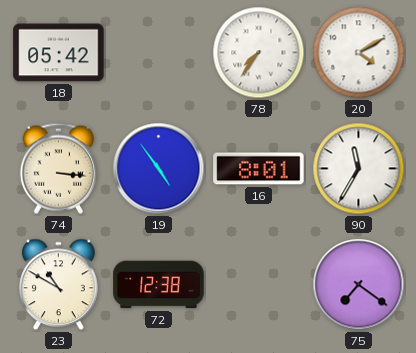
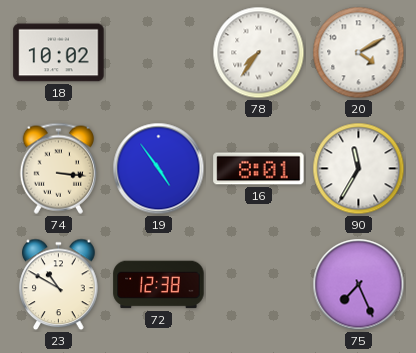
18: 05:42 -> 10:02
75: 7:21 -> 7:26
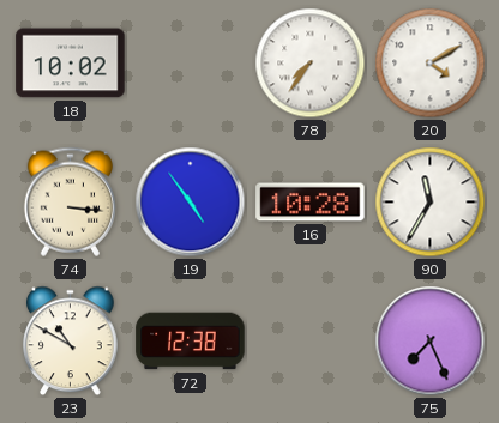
16: 8:01 -> 10:28
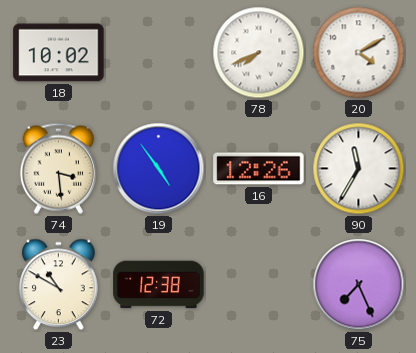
78: 7:36 -> 7:41
74: 3:16 -> 3:29
16: 10:28 -> 12:26
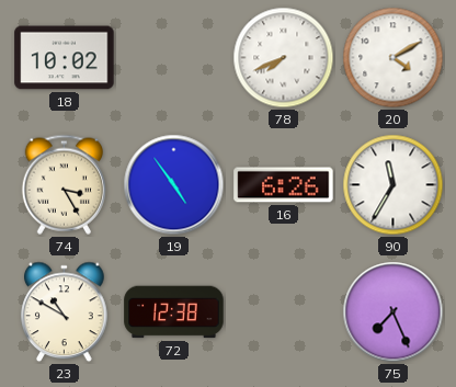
74: 3:29 -> 3:25
16: 12:26 -> 6:26
